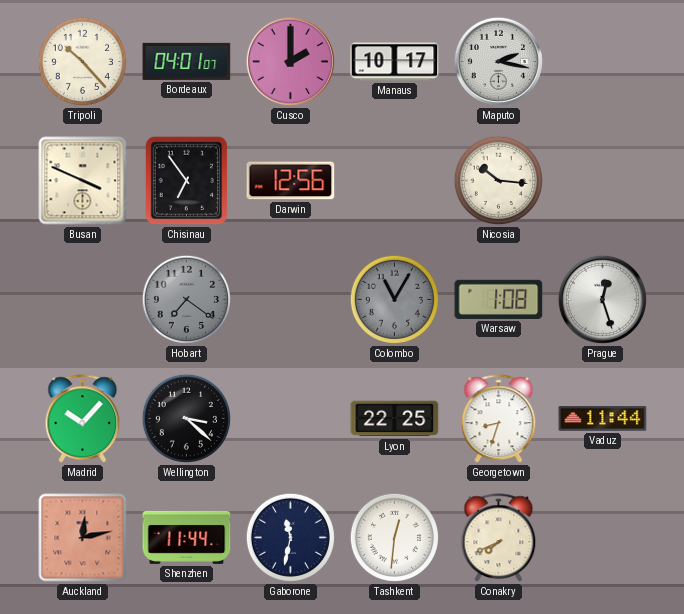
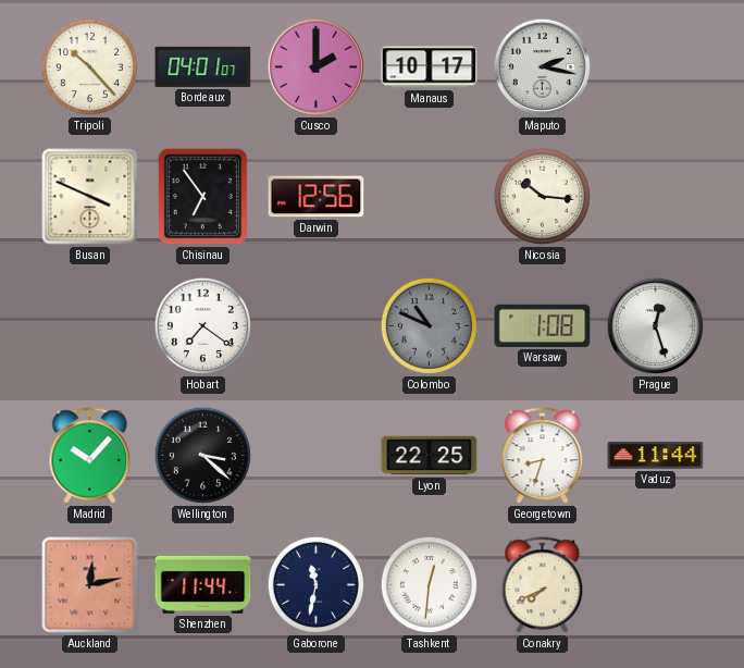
Hobart dial: grey -> white
Colombo: 11:05 -> 10:49
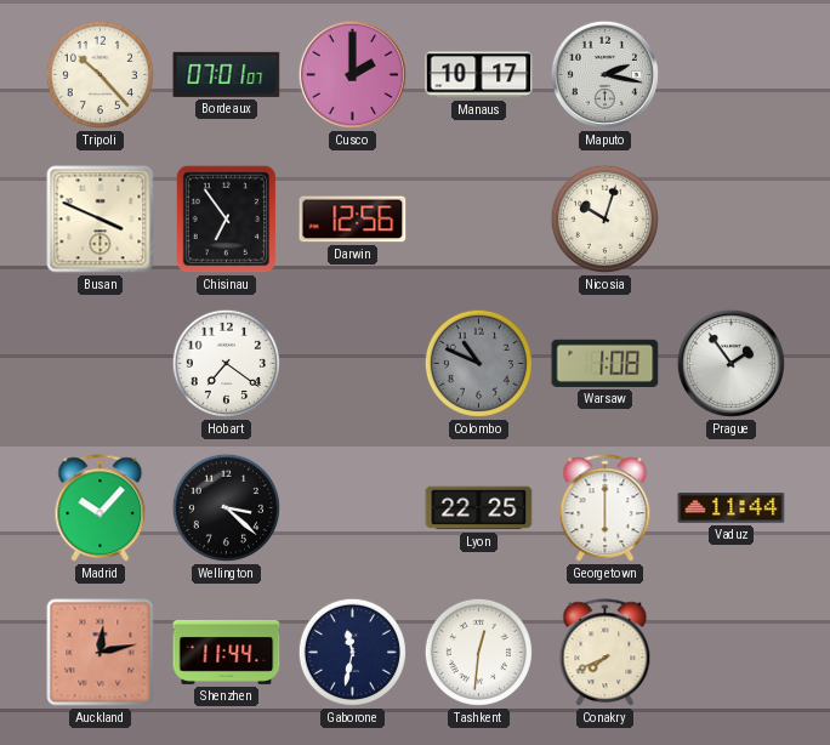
Bordeaux: 04:01 -> 07:01
Nicosia: 10:16 -> 10:03
Prague: 12:27 -> 1:54
Georgetown: 8:33 -> 6:00
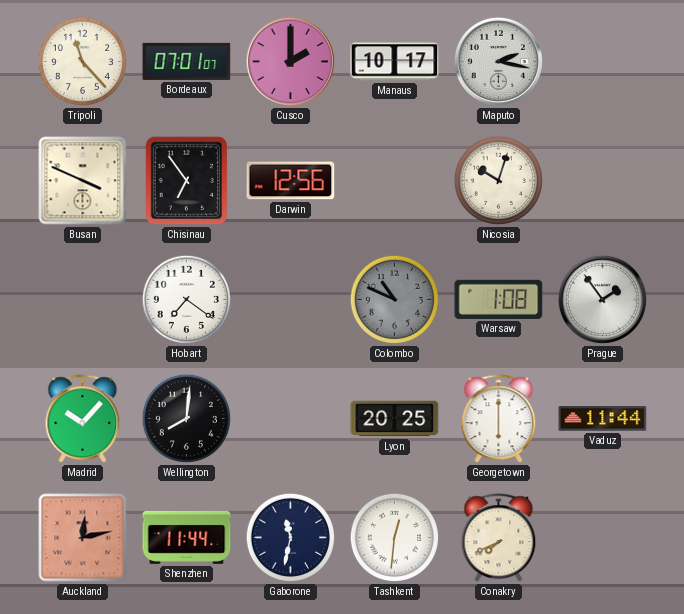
Tripoli: 10:23 -> 11:23
Wellington: 3:22 -> 8:01
Lyon: 22:25 -> 20:25
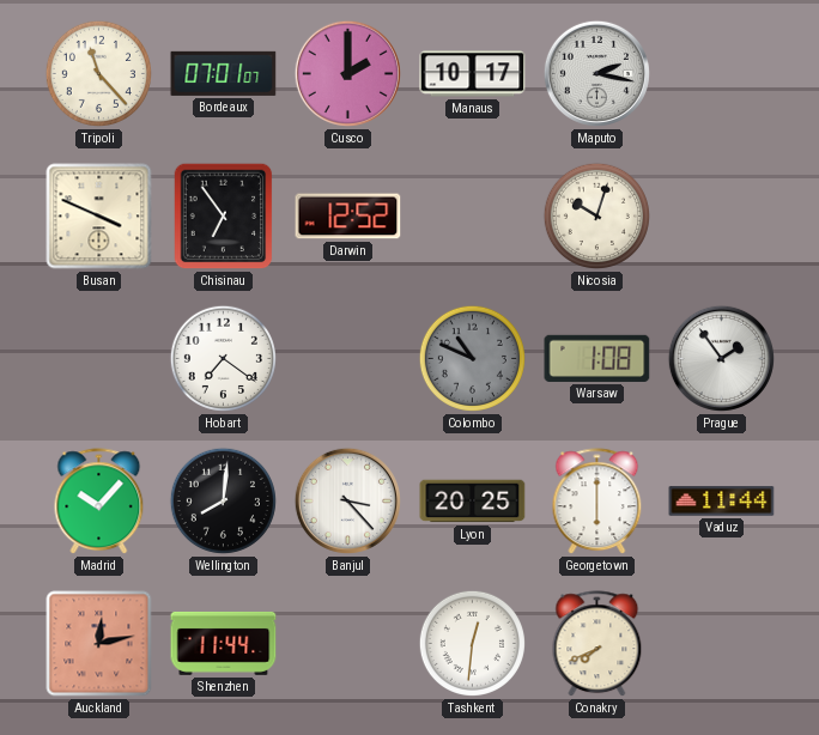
Darwin: 12:56 -> 12:52
Banjul: none -> 3:23
Gaborone: 11:32 -> none
